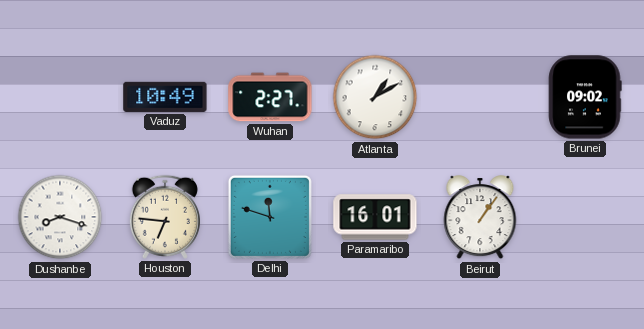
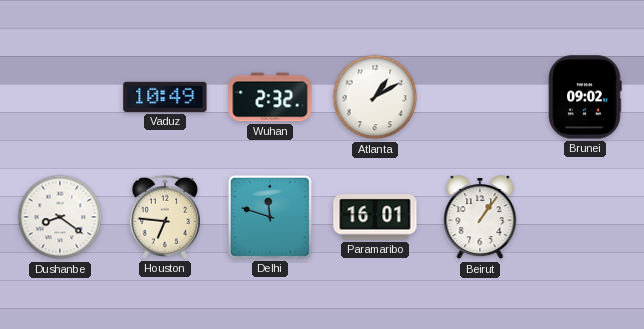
Wuhan: 2:27 -> 2:32
Dushanbe: 8:18 -> 8:21
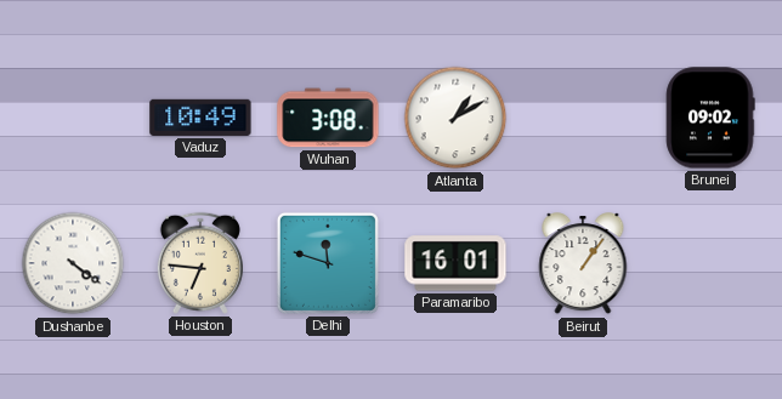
Wuhan: 2:32 -> 3:08
Dushanbe: 8:21 -> 4:21
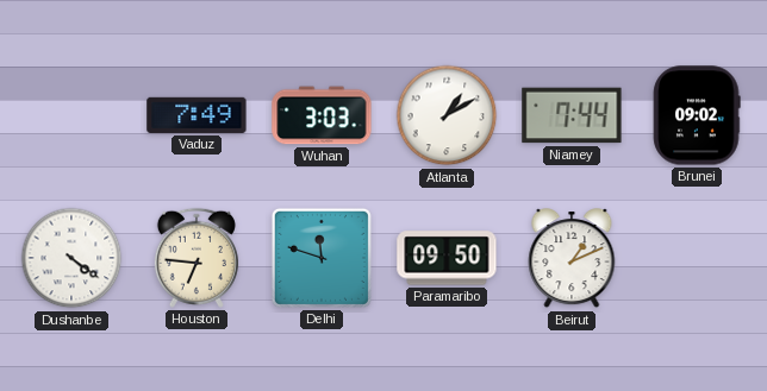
Vaduz: 10:49 -> 7:49
Wuhan: 3:08 -> 3:03
Niamey: none -> 7:44
Paramaribo: 16:01 -> 09:50
Beirut: 1:06 -> 1:11
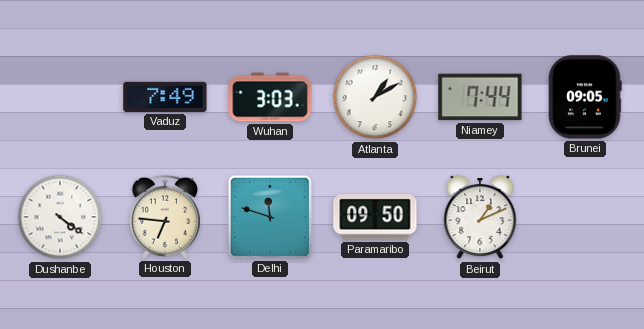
Brunei: 09:02 -> 09:05
